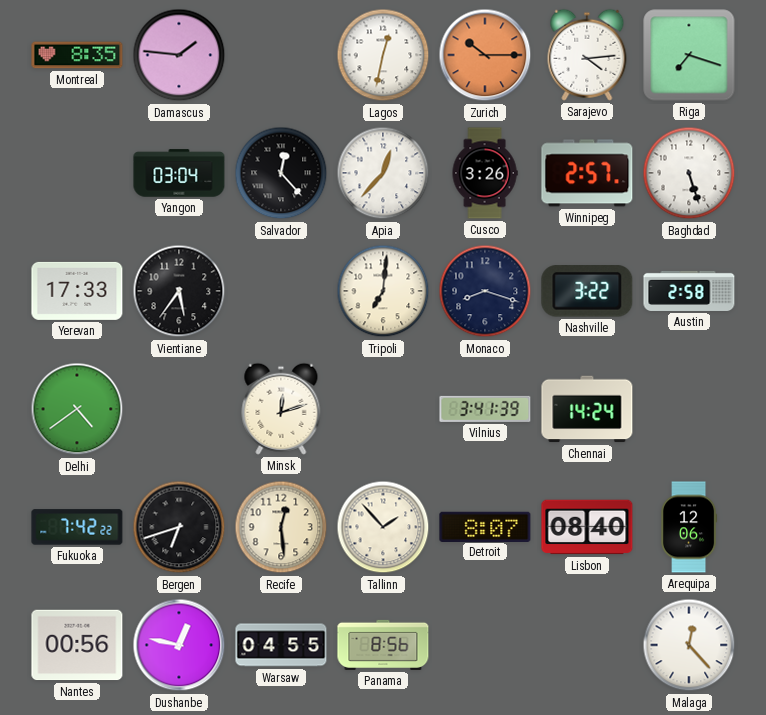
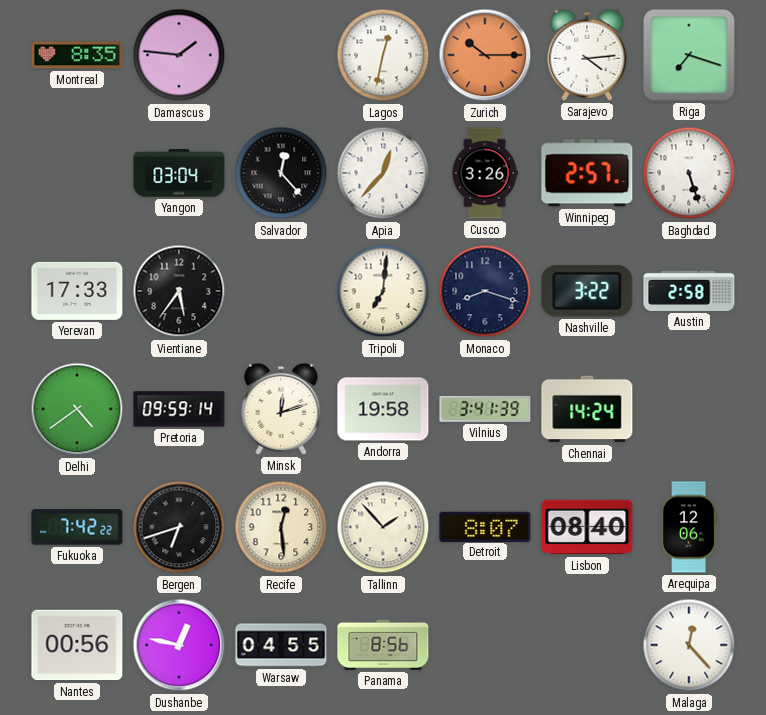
Pretoria: none -> 09:59
Andorra: none -> 19:58
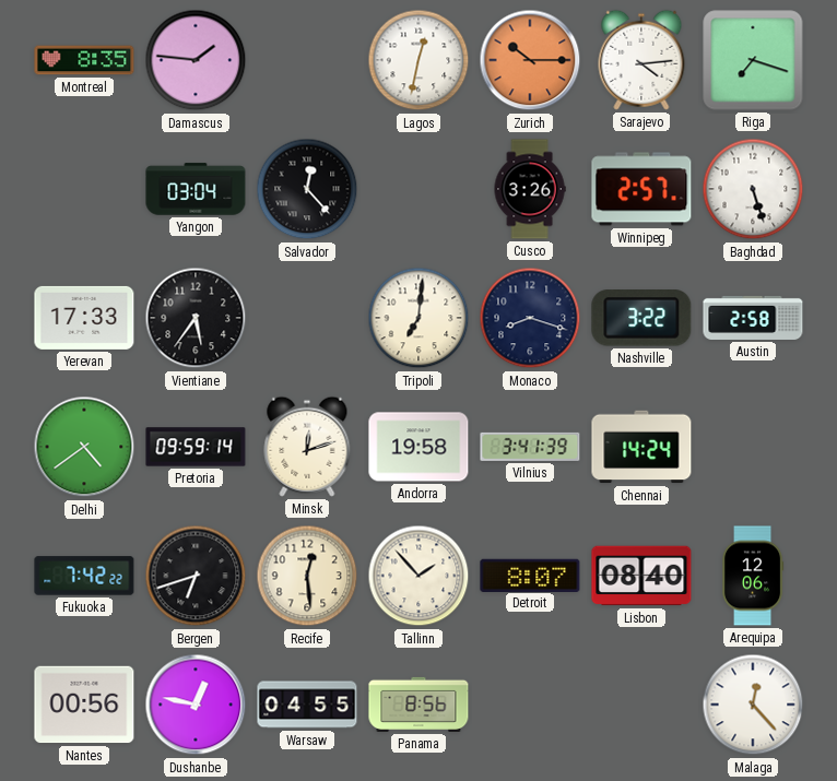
Apia: 12:37 -> none
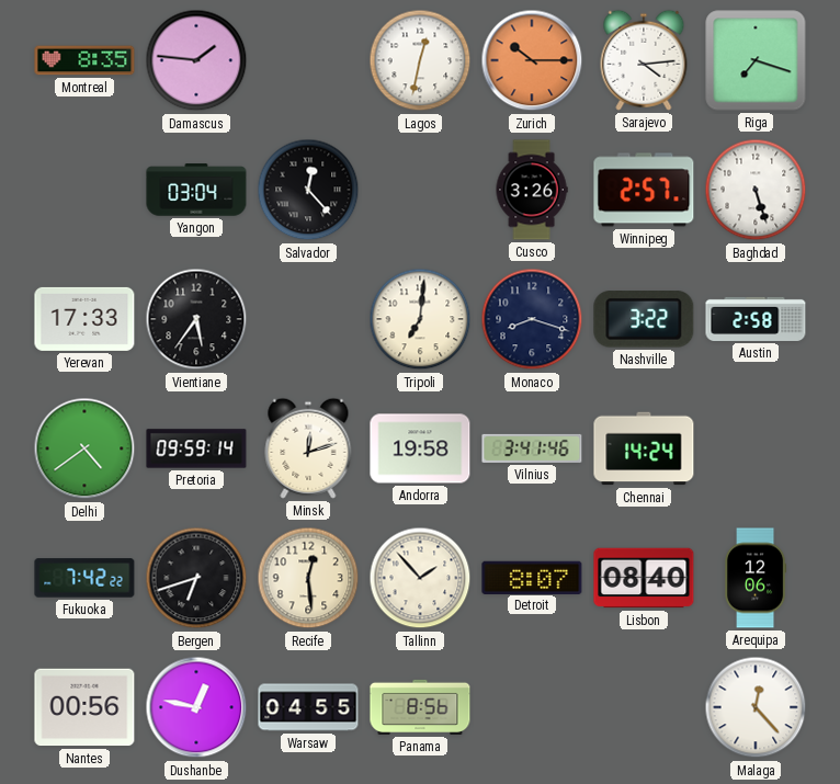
Vilnius: 3:41:39 -> 3:41:46
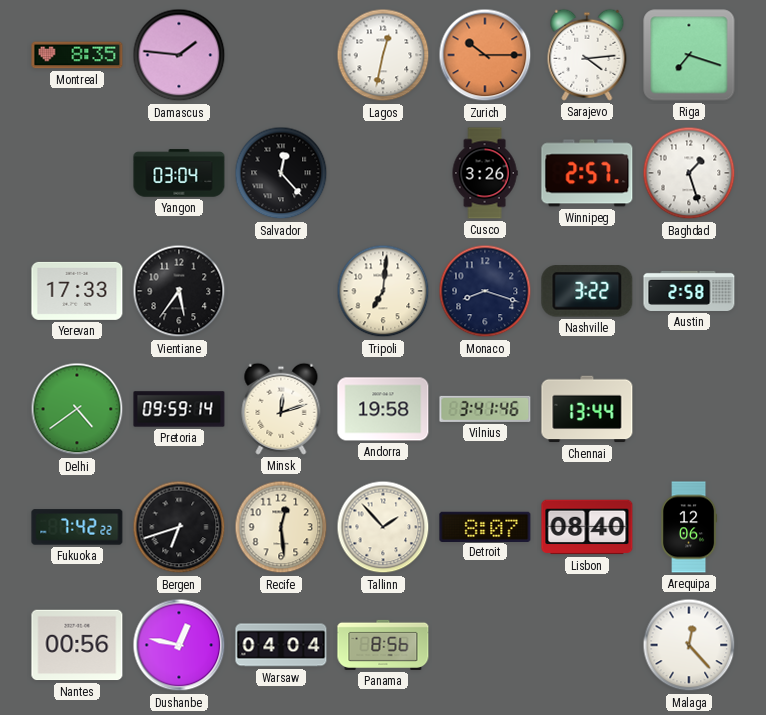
Baghdad: 5:27 -> 1:27
Chennai: 14:24 -> 13:44
Warsaw: 04:55 -> 04:04
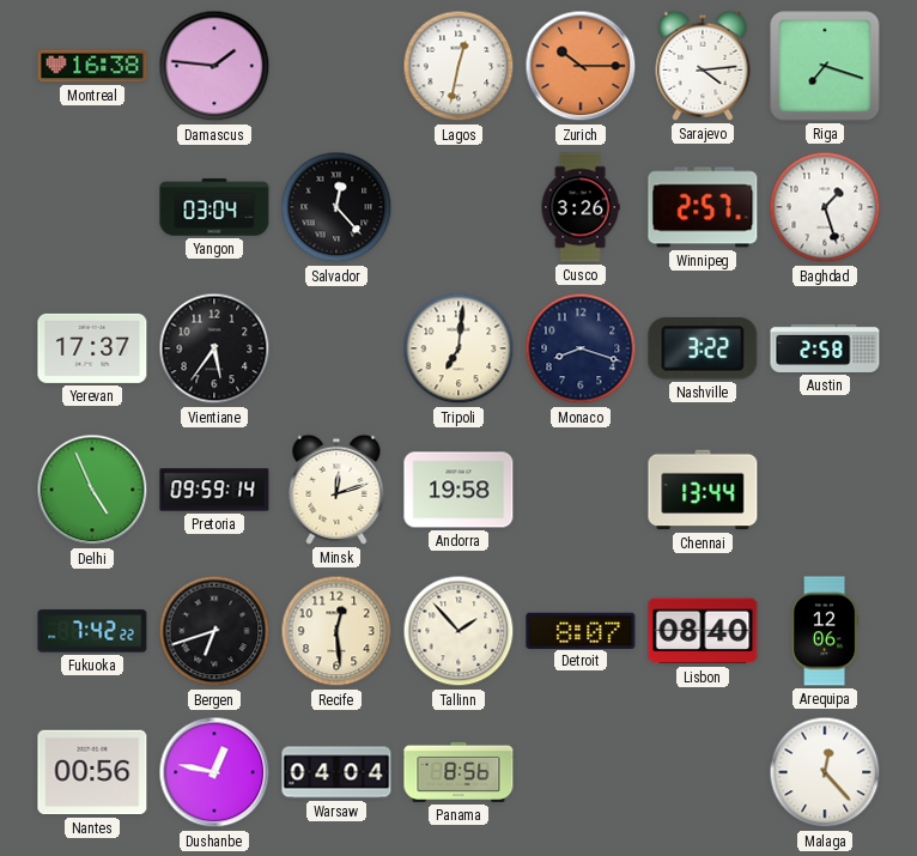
Montreal: 8:35 -> 16:38
Yerevan: 17:33 -> 17:37
Delhi: 4:39 -> 4:56
Vilnius: 3:41 -> none
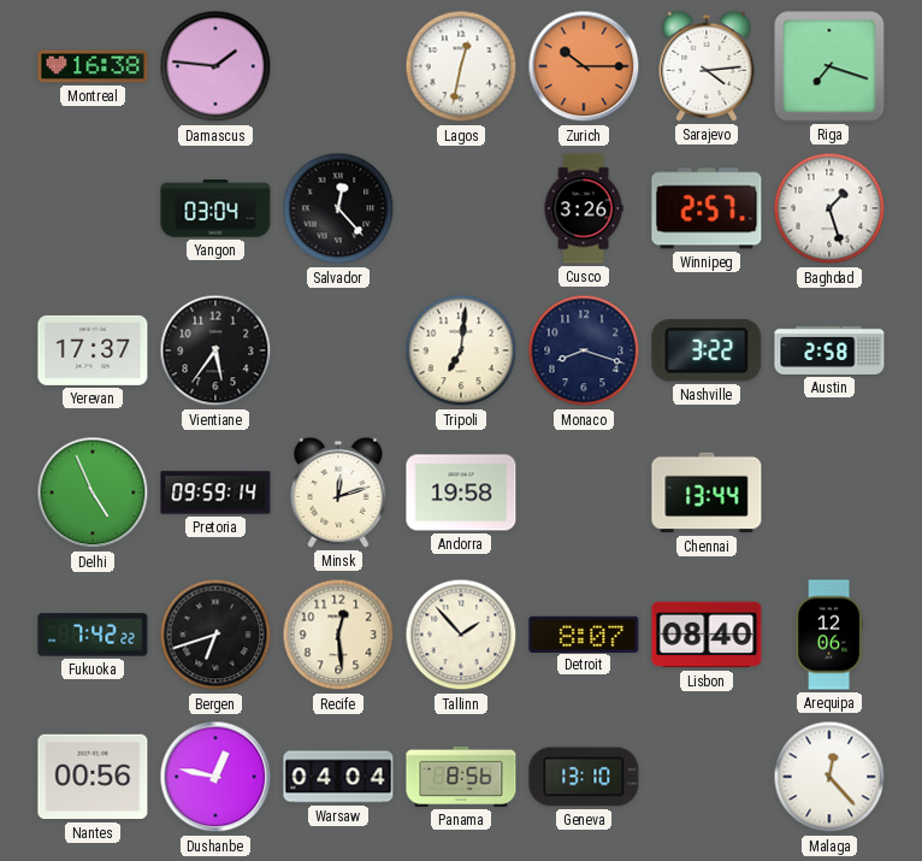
Geneva: none -> 13:10
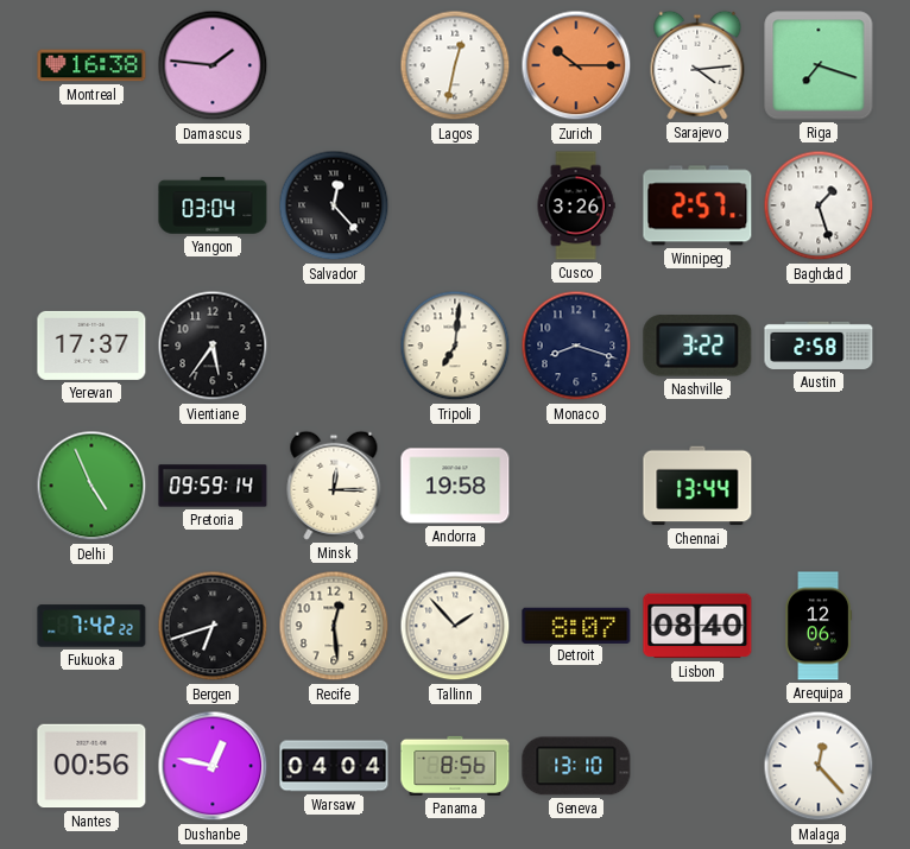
Minsk: 12:12 -> 12:15
